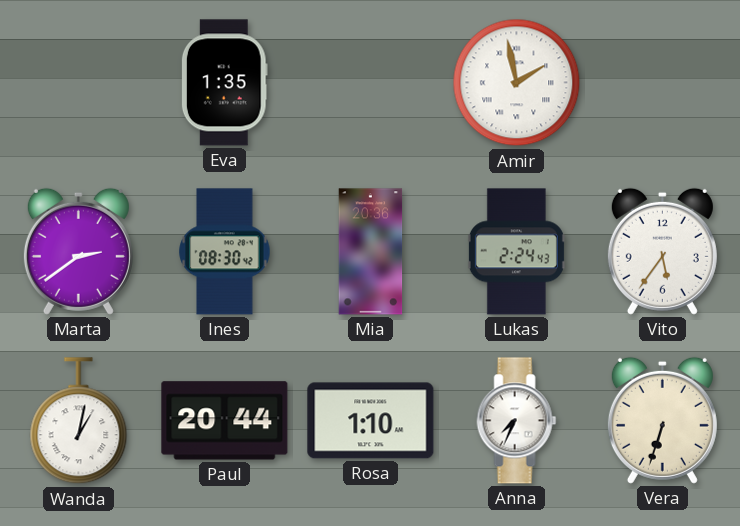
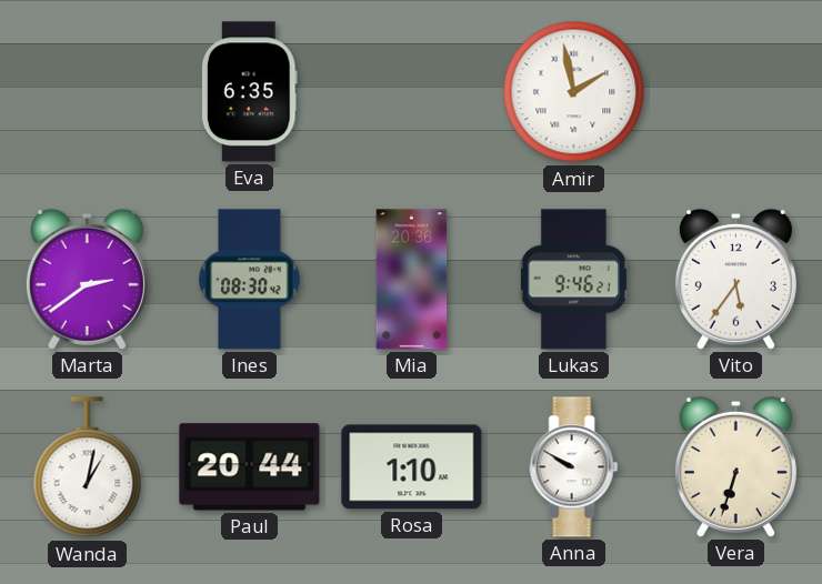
Eva: 1:35 -> 6:35
Lukas: 2:24 -> 9:46
Anna: 7:34 -> 9:50
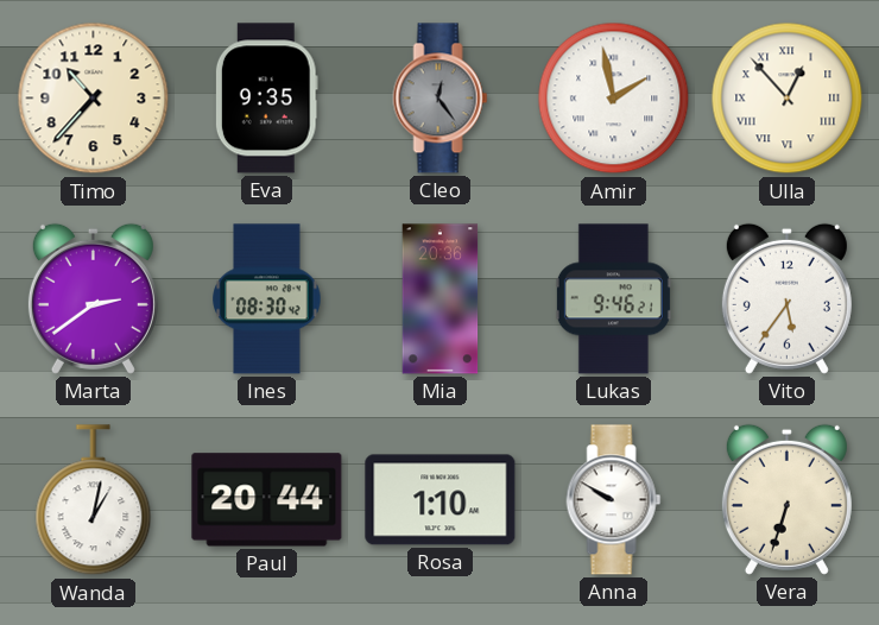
Timo: none -> 10:37
Eva: 6:35 -> 9:35
Cleo: none -> 12:24
Ulla: none -> 12:53
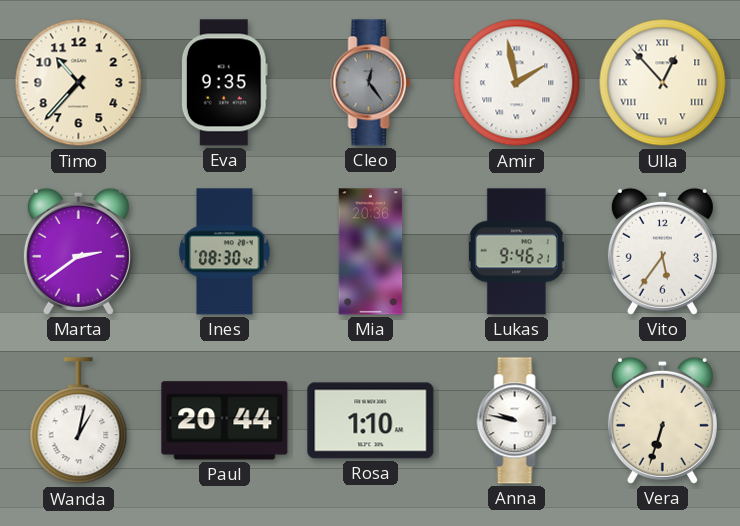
Anna: 9:50 -> 9:47
